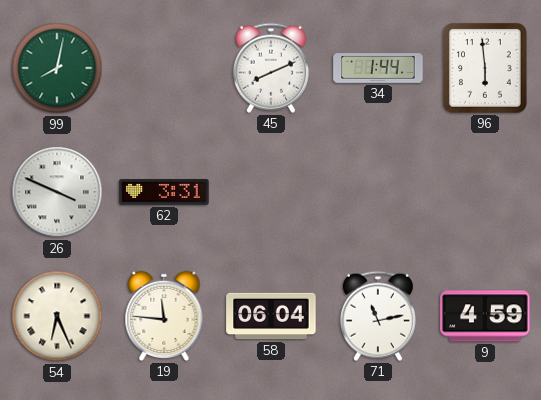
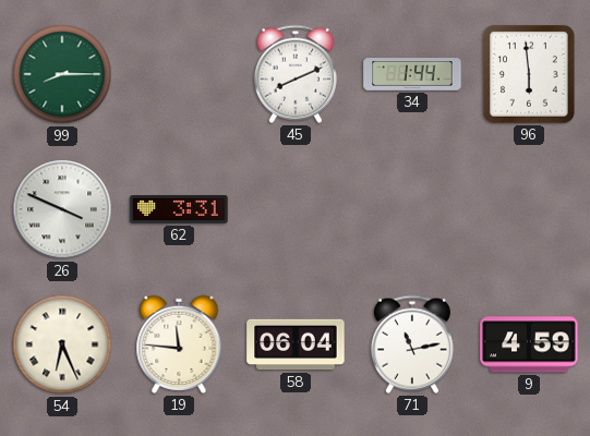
99: 8:02 -> 8:15
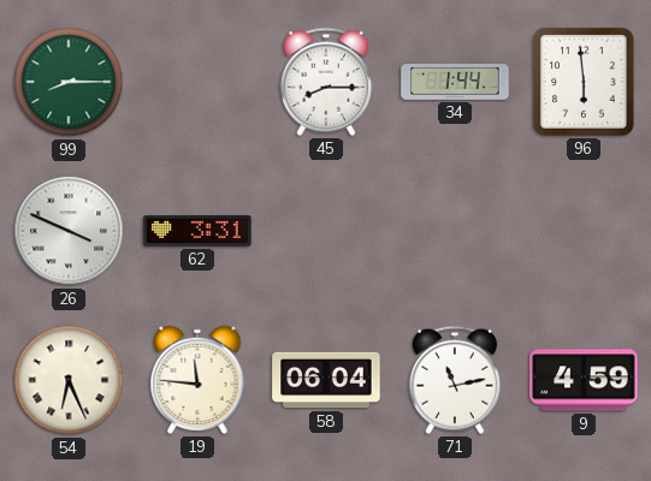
45: 8:11 -> 8:15
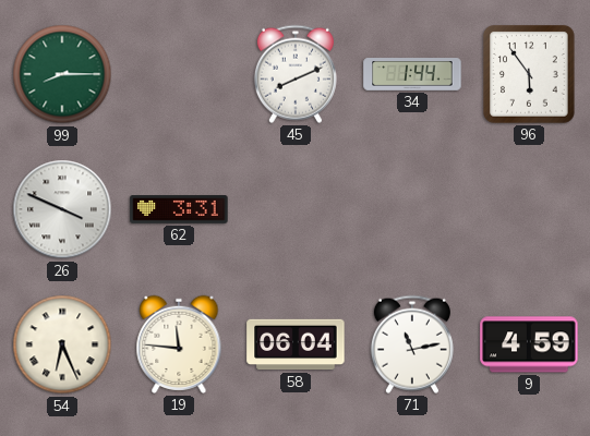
45: 8:15 -> 8:11
96: 5:59 -> 5:54
